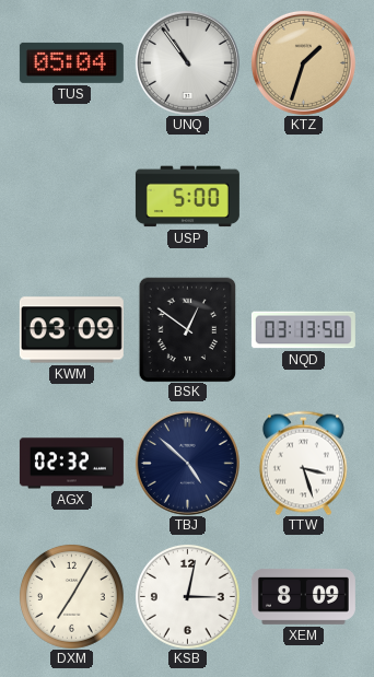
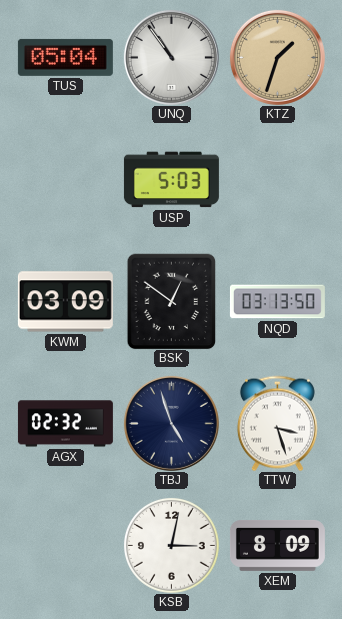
USP: 5:00 -> 5:03
TBJ: 4:52 -> 4:57
DXM: 7:05 -> none
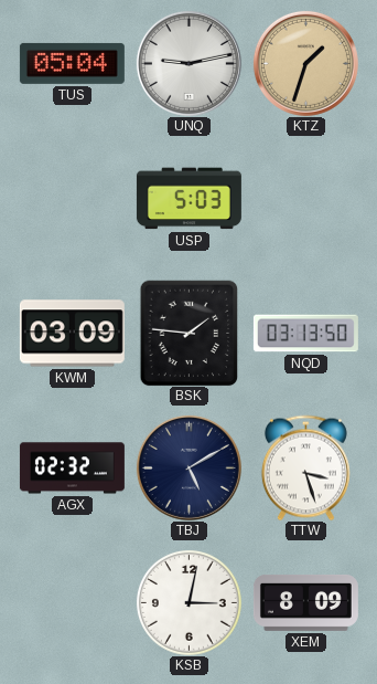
UNQ: 10:54 -> 9:13
BSK: 12:51 -> 1:46
TBJ: 4:57 -> 5:10
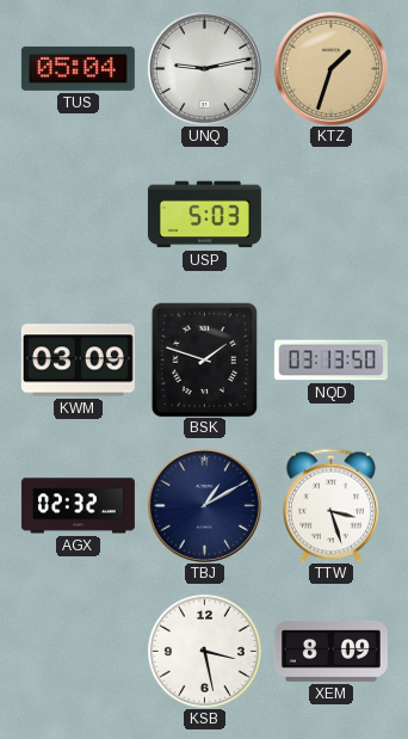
BSK: 1:46 -> 1:48
TBJ: 5:10 -> 1:10
KSB: 3:02 -> 3:28
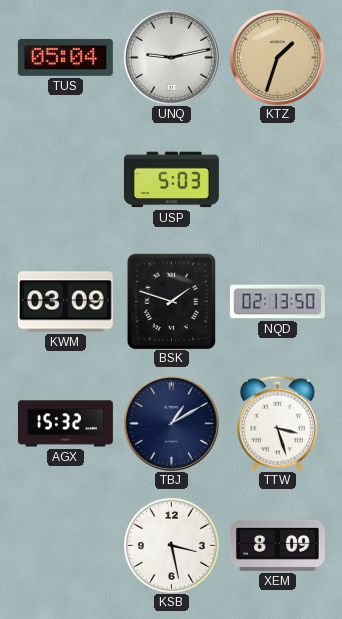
NQD: 03:13 -> 02:13
AGX: 02:32 -> 15:32
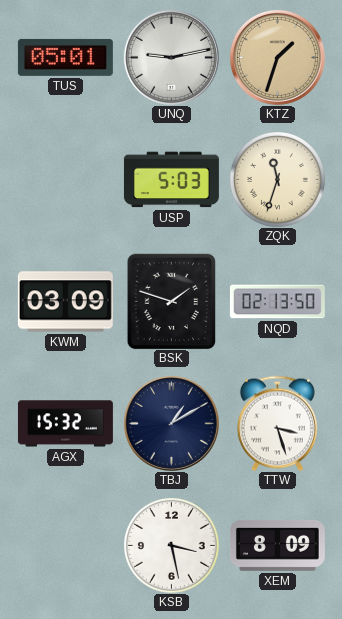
TUS: 05:04 -> 05:01
ZQK: none -> 11:33
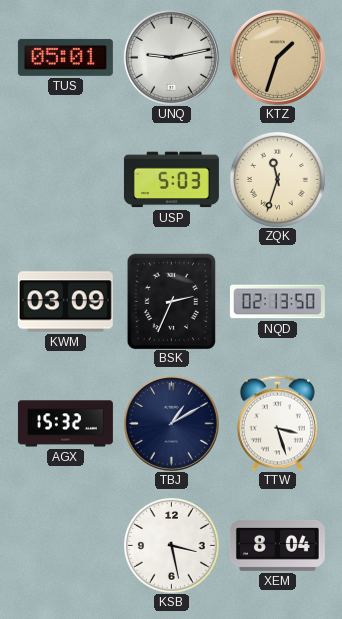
BSK: 1:48 -> 2:34
XEM: 8:09 -> 8:04
